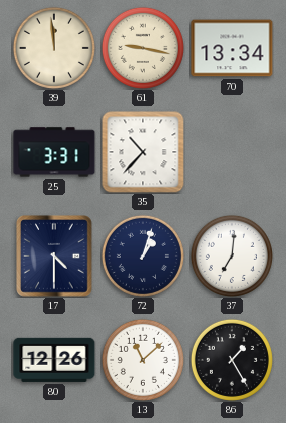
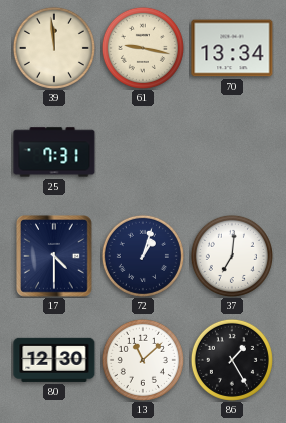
25: 3:31 -> 7:31
35: 10:37 -> none
80: 12:26 -> 12:30
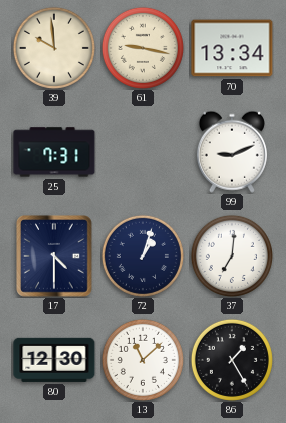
39: 11:59 -> 9:59
99: none -> 9:11
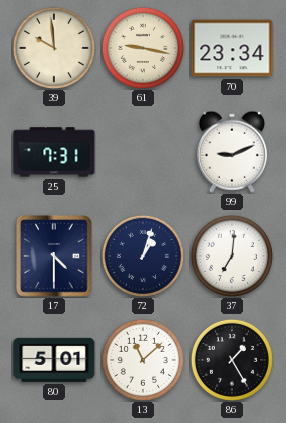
70: 13:34 -> 23:34
80: 12:30 -> 5:01
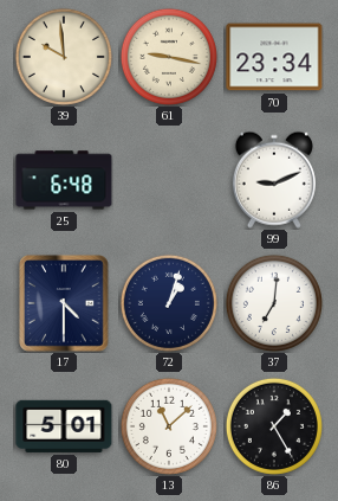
25: 7:31 -> 6:48
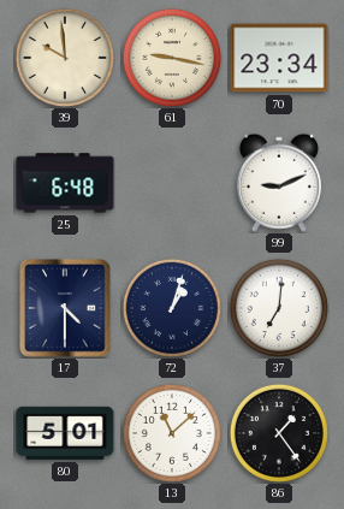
86: 1:25 -> 1:24
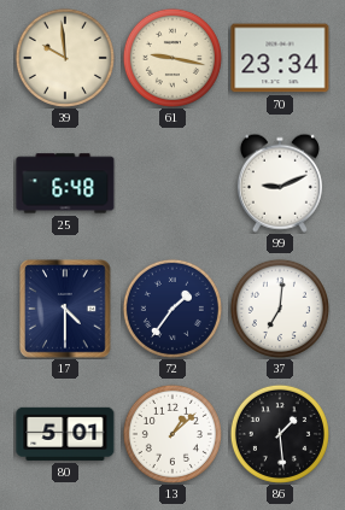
72: 1:03 -> 1:36
13: 11:08 -> 1:08
86: 1:24 -> 1:29
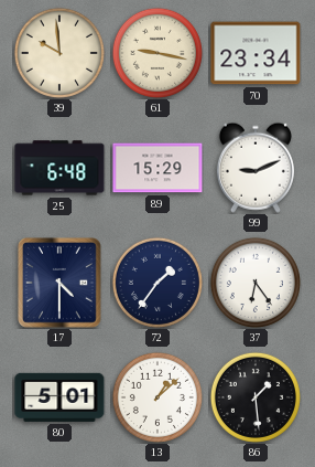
89: none -> 15:29
37: 7:01 -> 6:24
